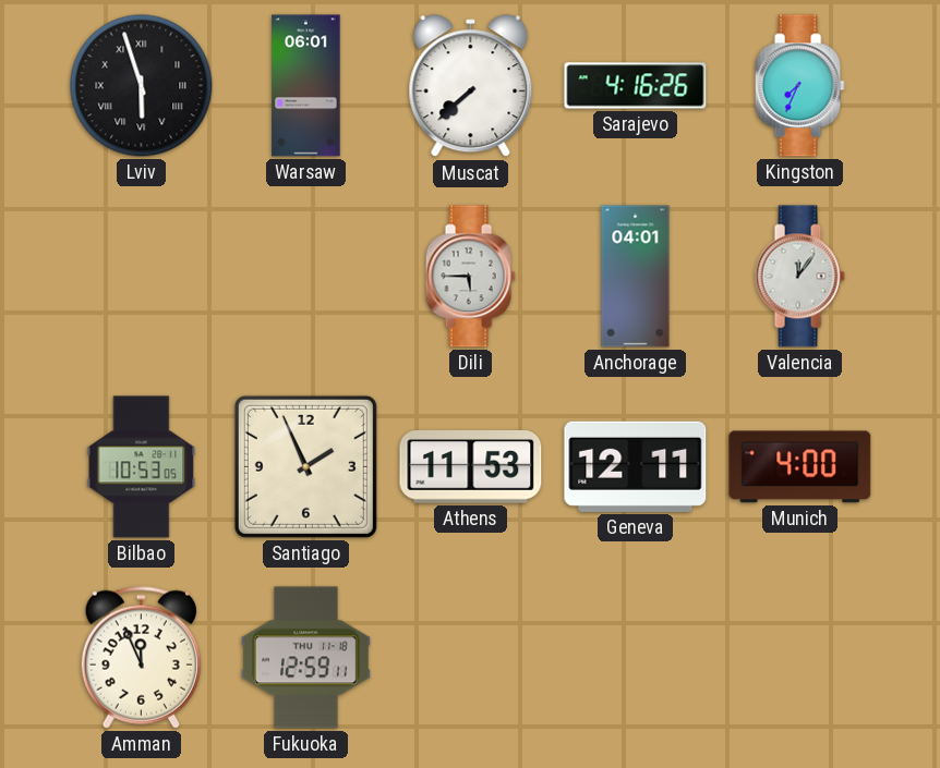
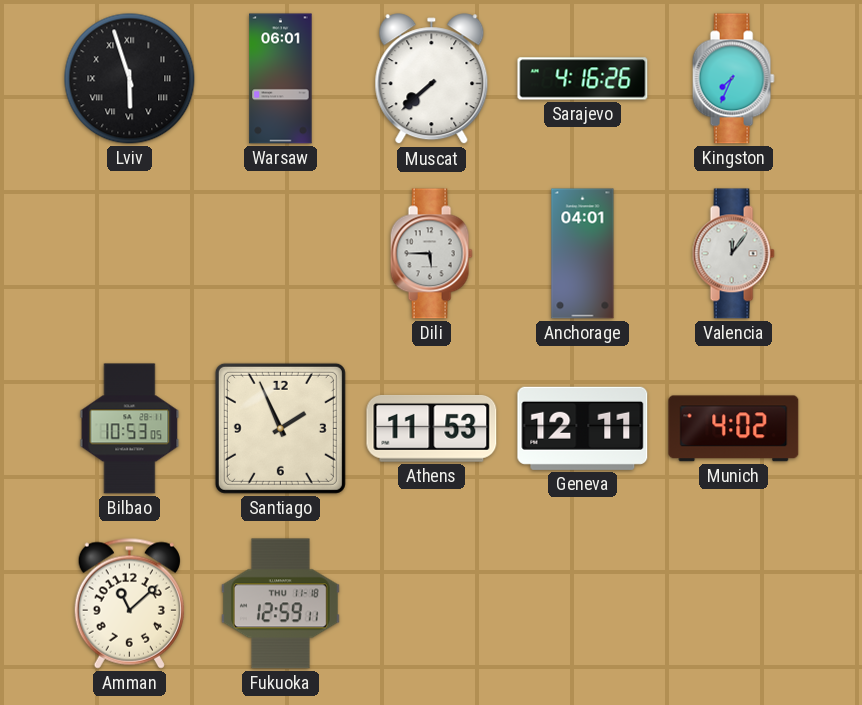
Munich: 4:00 -> 4:02
Amman: 11:56 -> 11:08
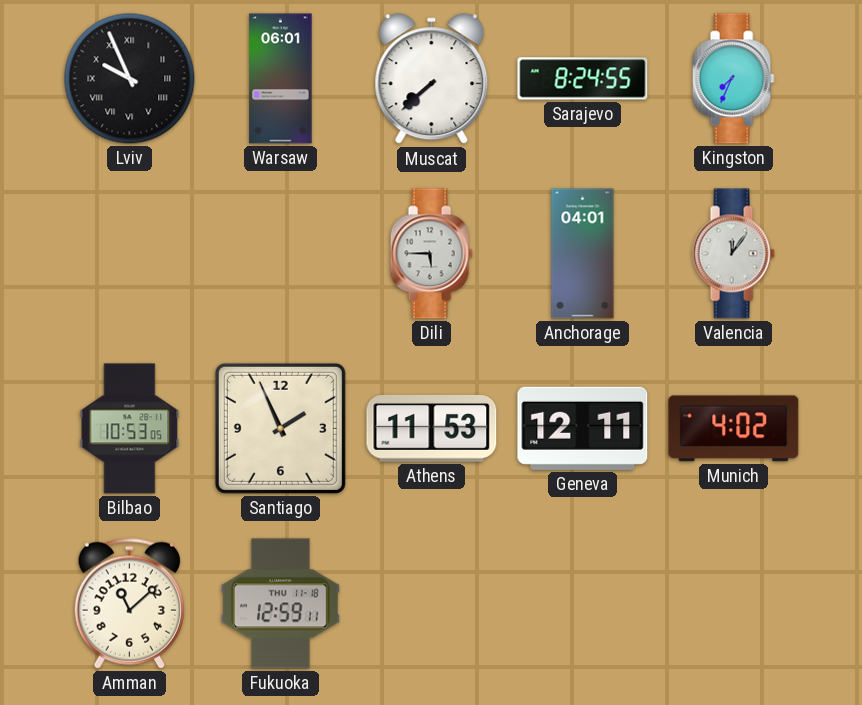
Lviv: 5:57 -> 9:56
Sarajevo: 4:16 -> 8:24
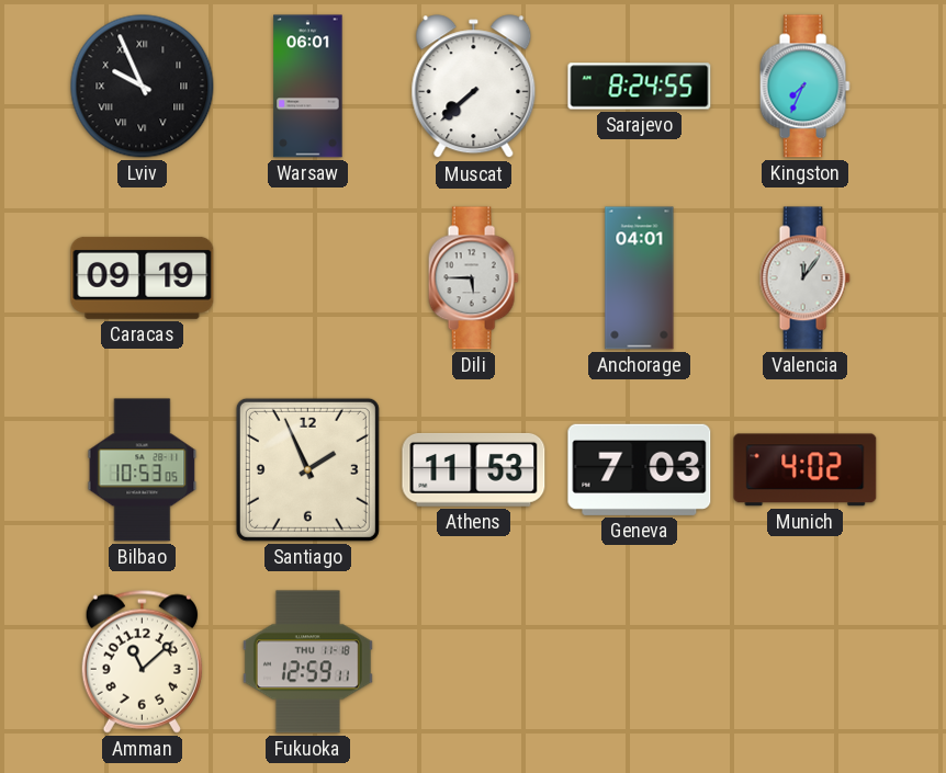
Caracas: none -> 09:19
Geneva: 12:11 -> 7:03
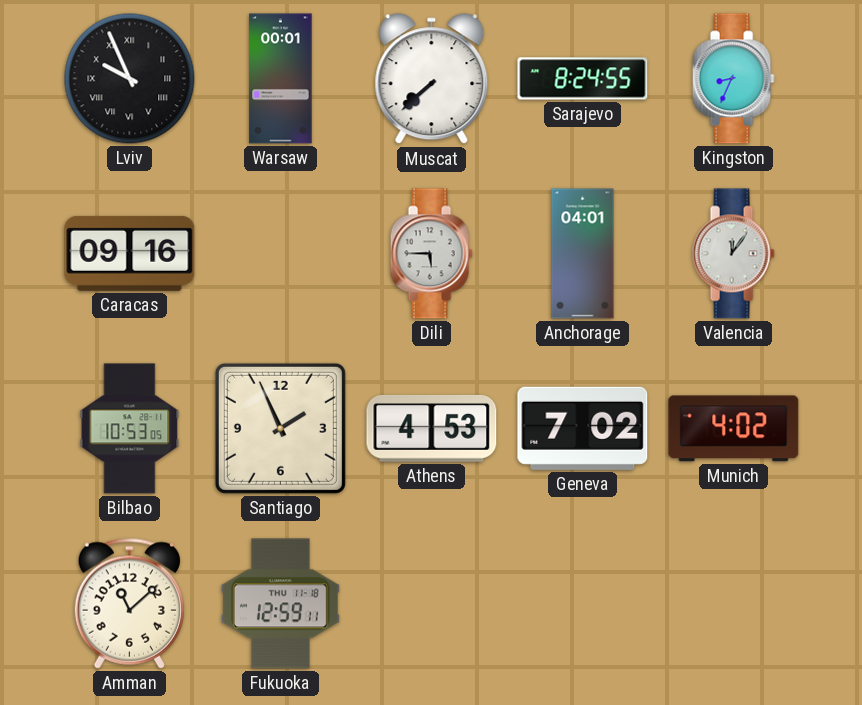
Warsaw: 06:01 -> 00:01
Kingston: 7:34 -> 8:34
Caracas: 09:19 -> 09:16
Athens: 11:53 -> 4:53
Geneva: 7:03 -> 7:02
